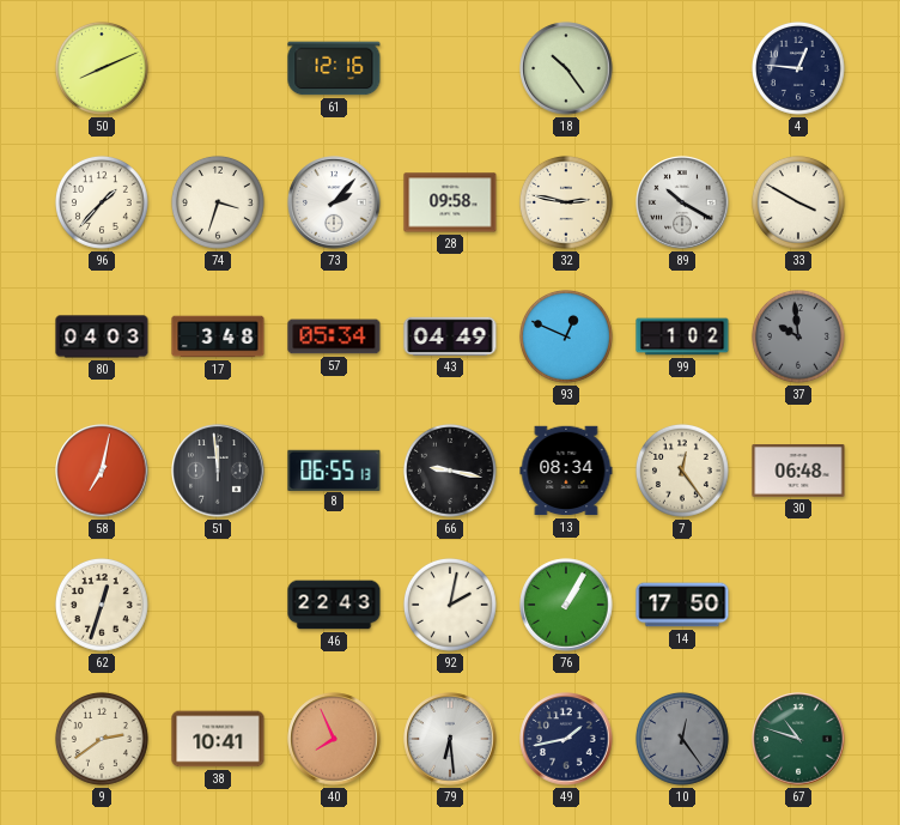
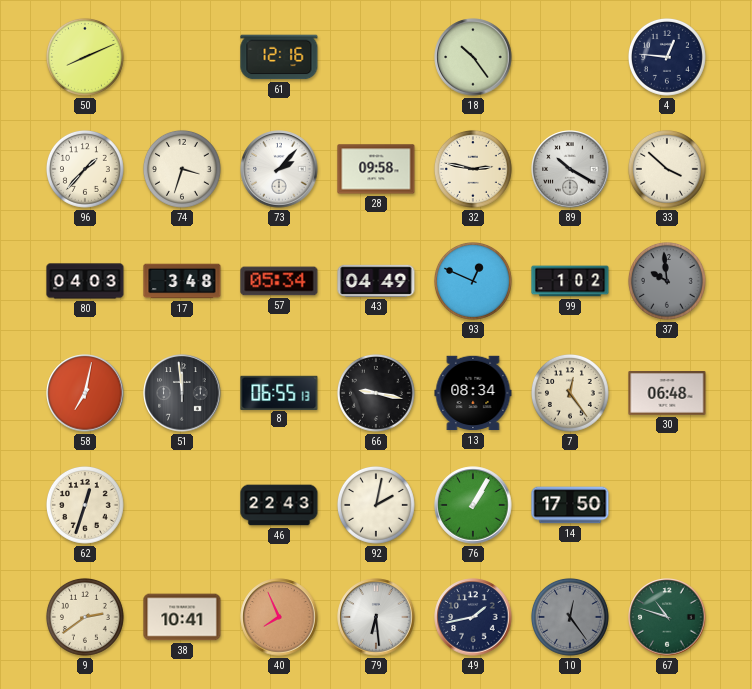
33: 3:50 -> 3:52
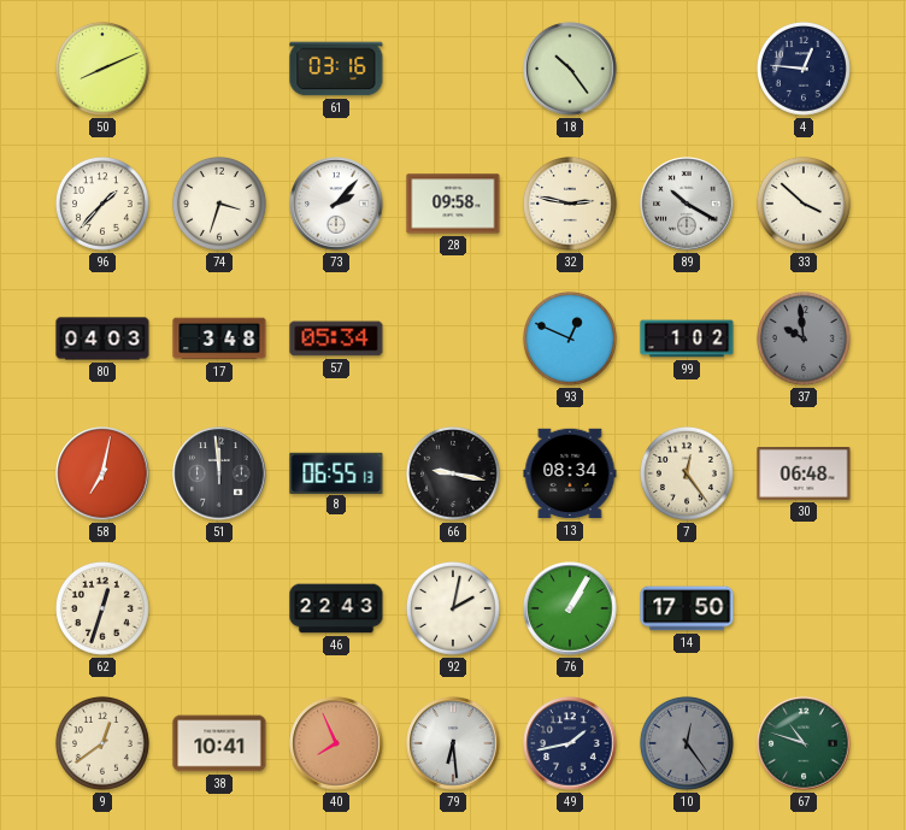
61: 12:16 -> 03:16
43: 04:49 -> none
9: 2:39 -> 12:39
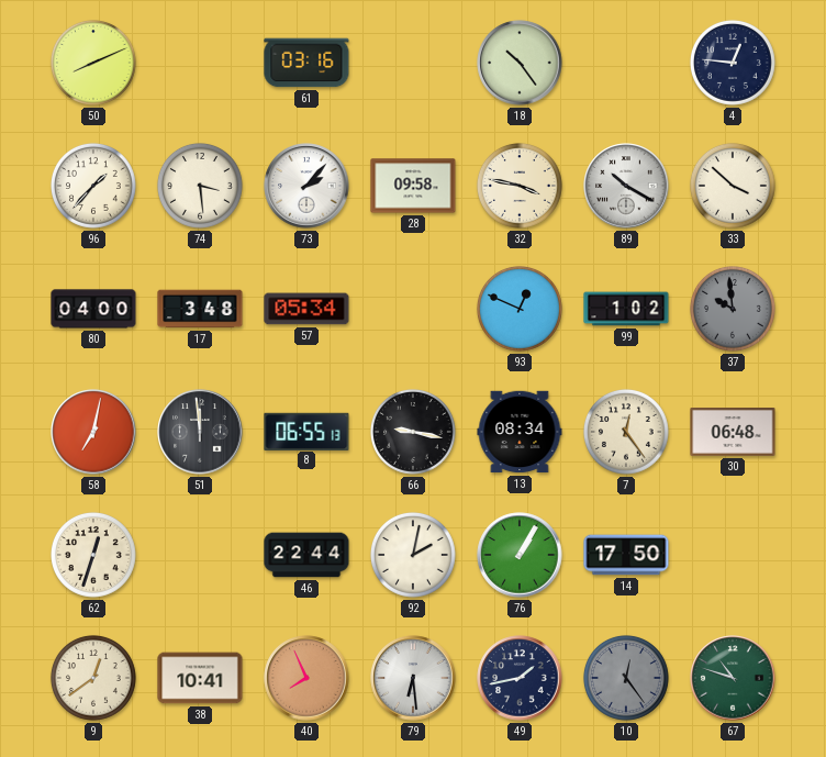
74: 3:33 -> 3:29
32: 2:47 -> 3:47
80: 04:03 -> 04:00
46: 22:43 -> 22:44
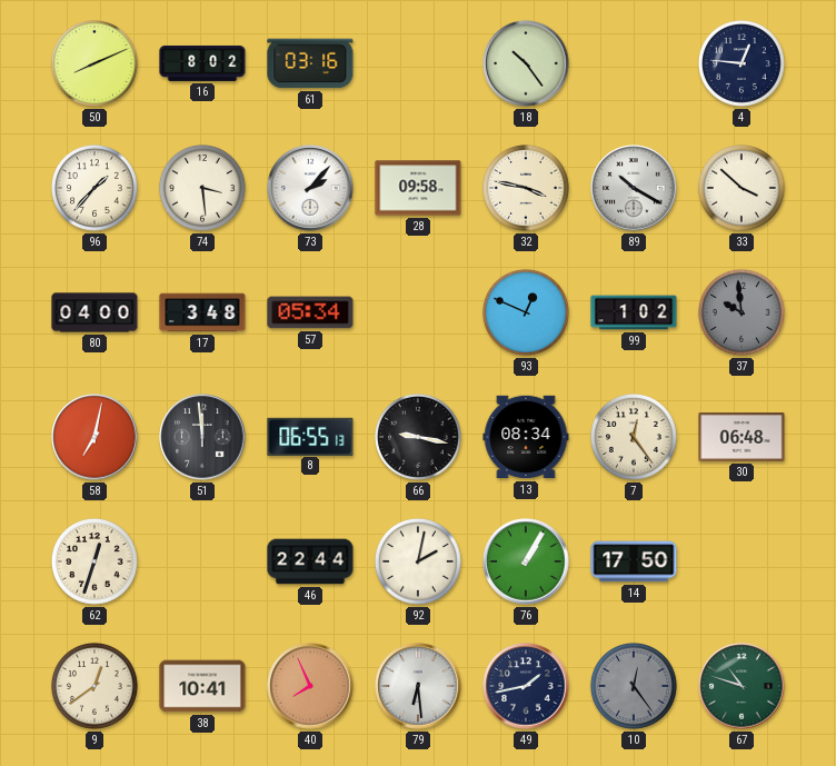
16: none -> 8:02
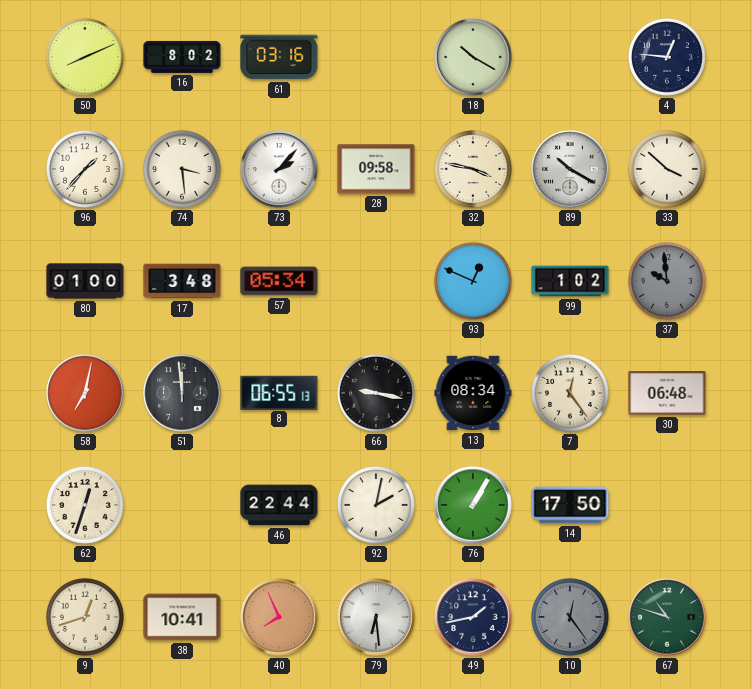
18: 10:24 -> 10:20
80: 04:00 -> 01:00
9: 12:39 -> 12:42
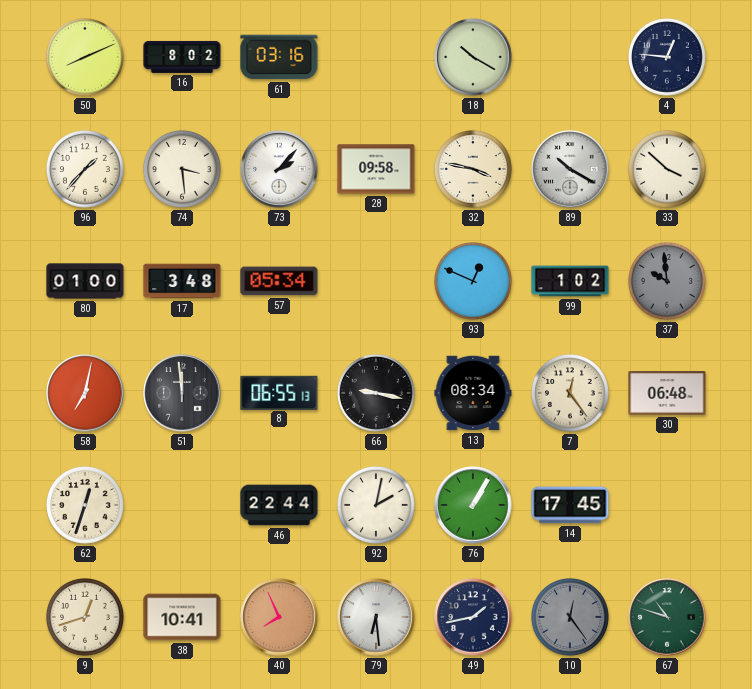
14: 17:50 -> 17:45
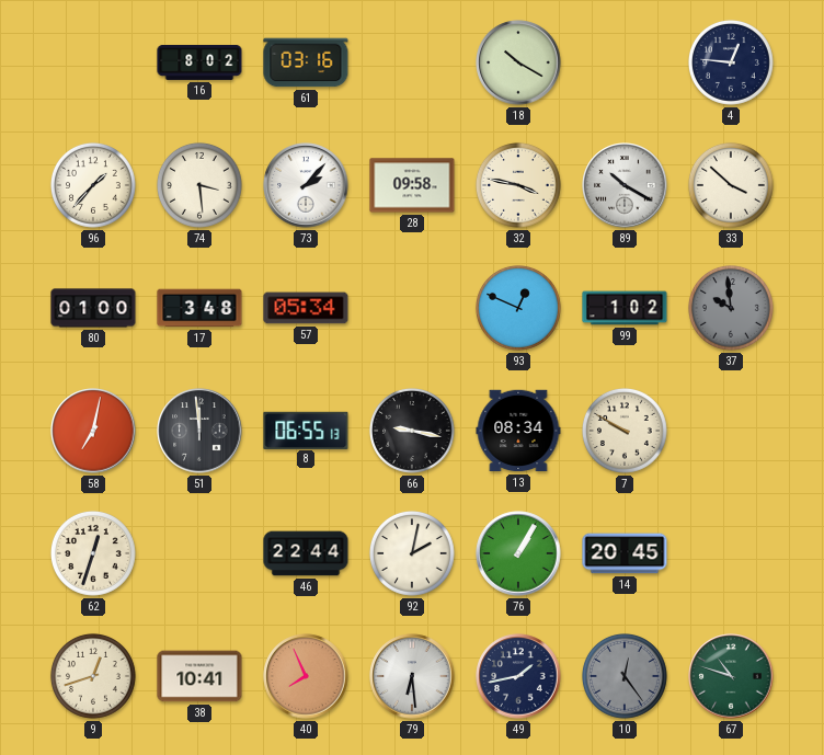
50: 8:11 -> none
7: 12:24 -> 9:50
30: 06:48 -> none
14: 17:45 -> 20:45
